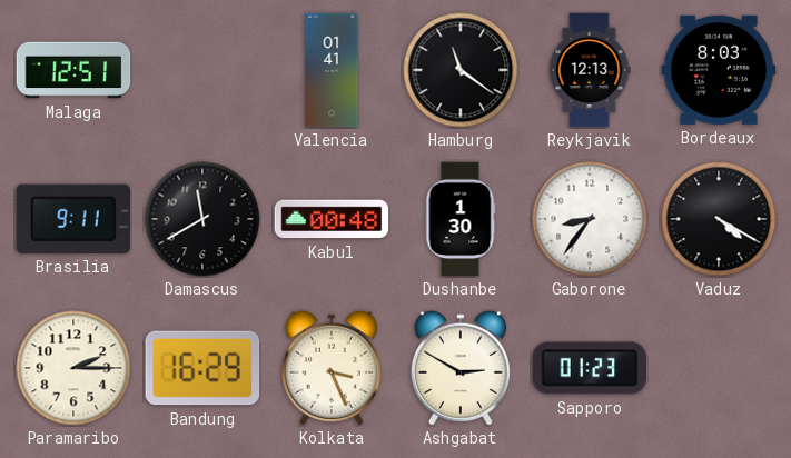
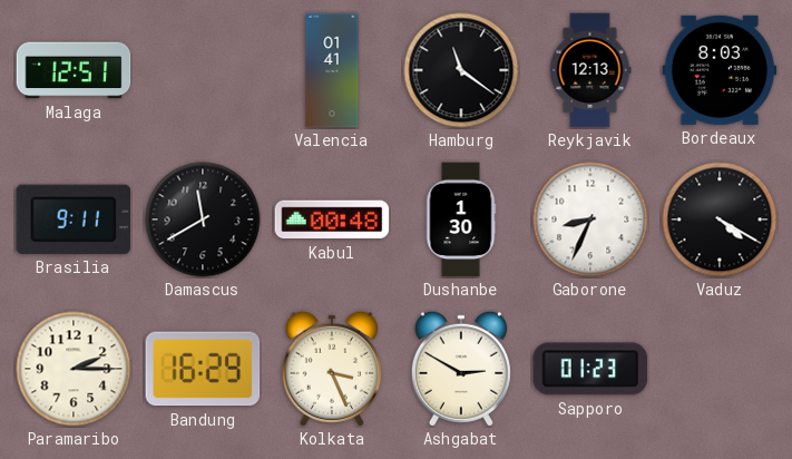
Gaborone: 8:36 -> 8:34
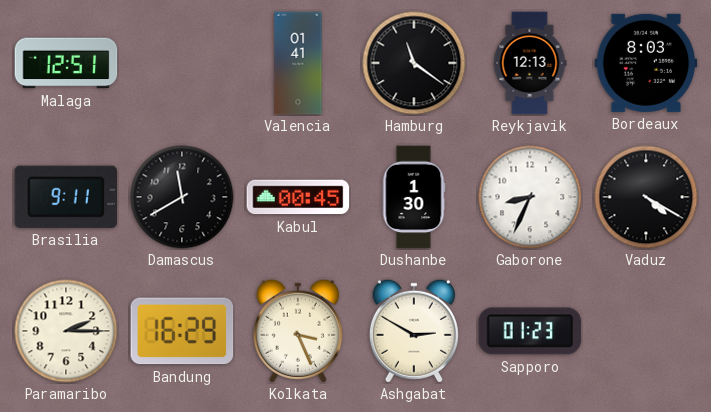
Kabul: 00:48 -> 00:45
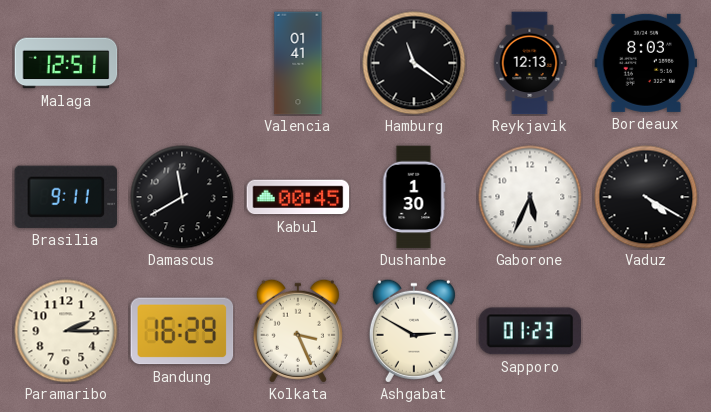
Gaborone: 8:34 -> 5:34
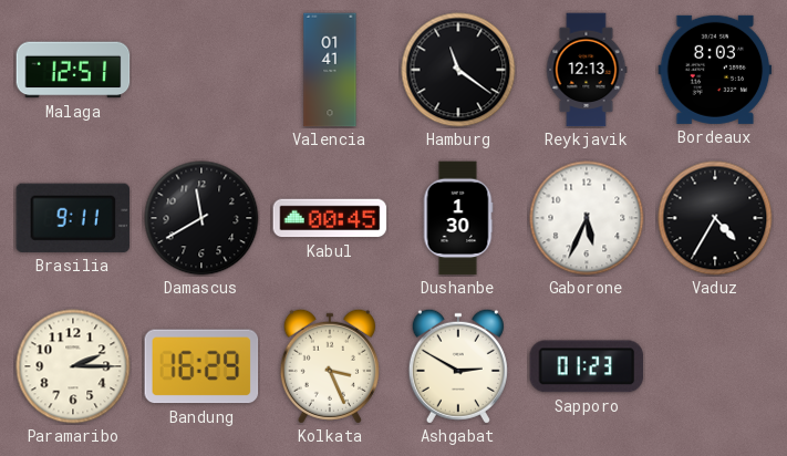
Vaduz: 4:20 -> 4:35
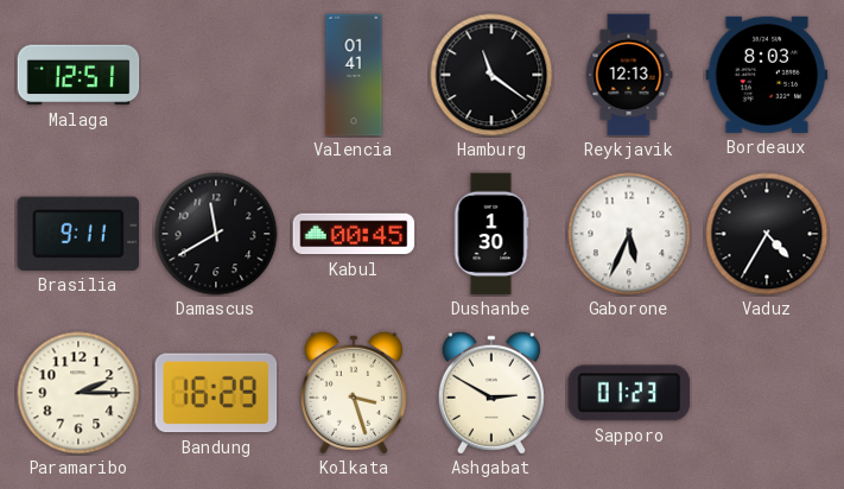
Kolkata: 3:26 -> 3:27
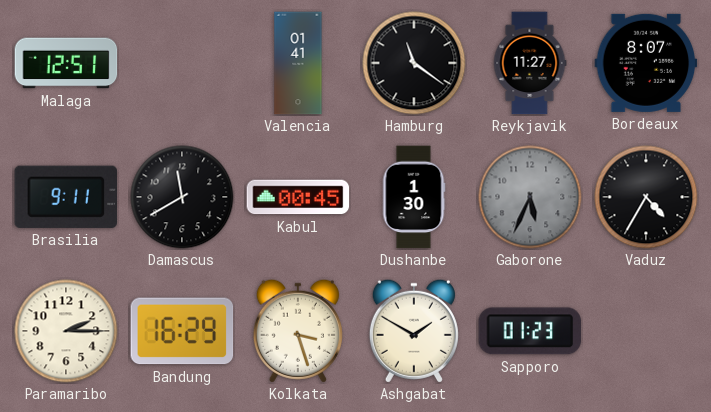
Reykjavik: 12:13 -> 11:27
Bordeaux: 8:03 -> 8:07
Gaborone dial: white -> grey
Ashgabat: 2:50 -> 1:50
